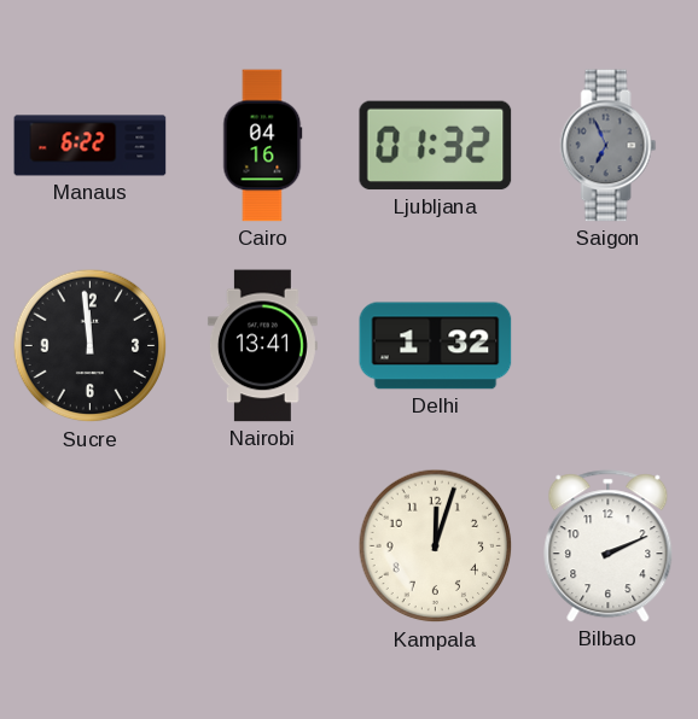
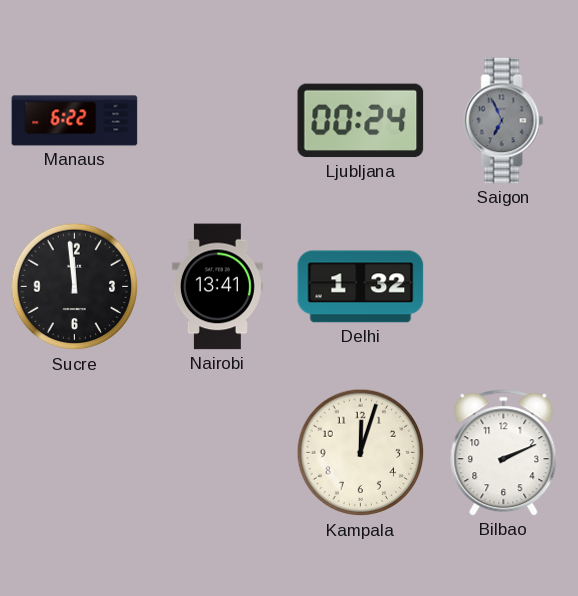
Cairo: 04:16 -> none
Ljubljana: 01:32 -> 00:24
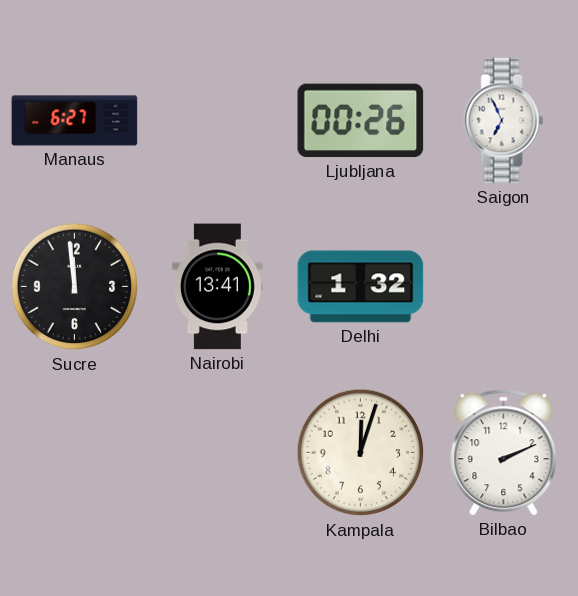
Manaus: 6:22 -> 6:27
Ljubljana: 00:24 -> 00:26
Saigon dial: grey -> white
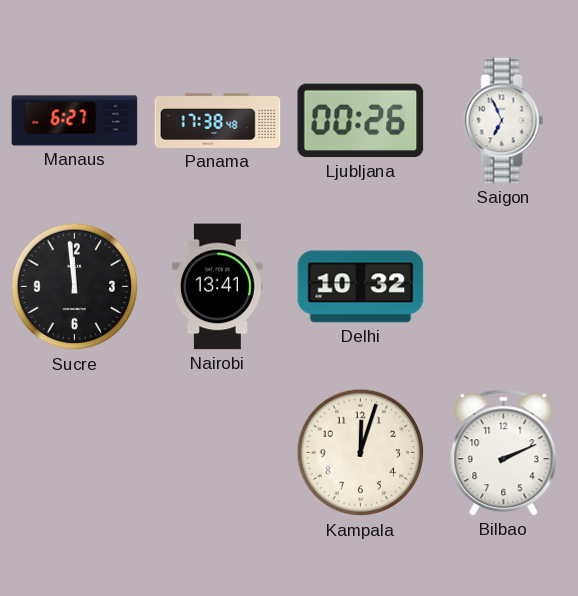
Panama: none -> 17:38
Delhi: 1:32 -> 10:32
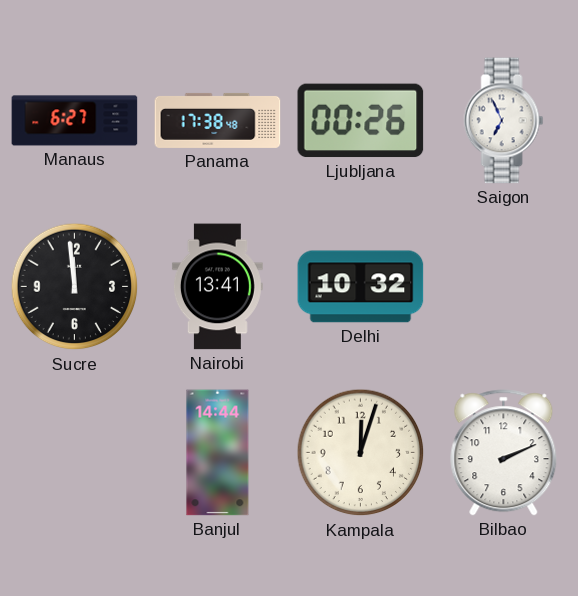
Banjul: none -> 14:44
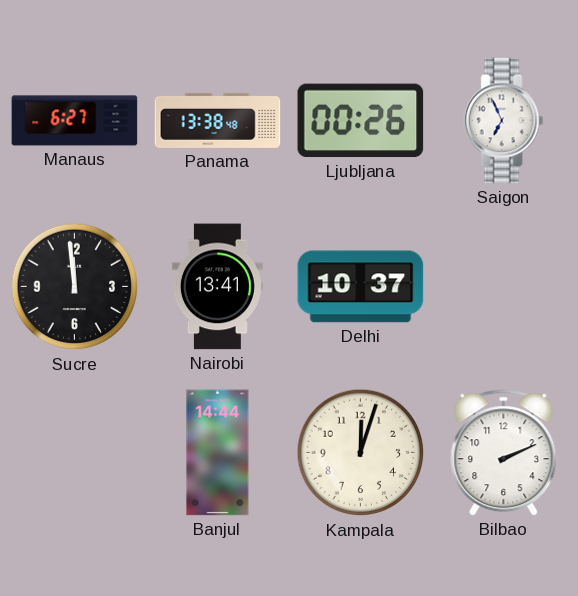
Panama: 17:38 -> 13:38
Delhi: 10:32 -> 10:37
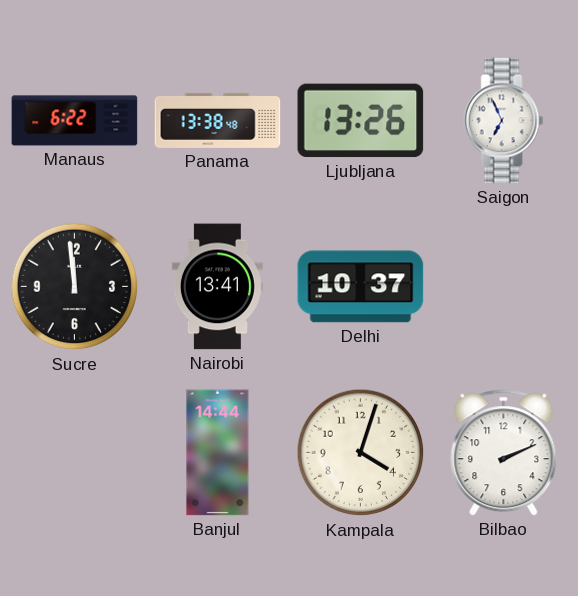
Manaus: 6:27 -> 6:22
Ljubljana: 00:26 -> 13:26
Kampala: 12:03 -> 4:03
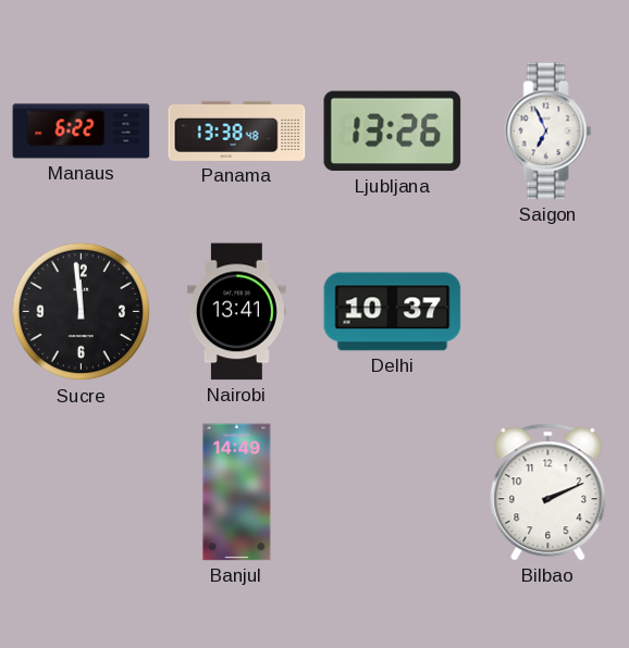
Banjul: 14:44 -> 14:49
Kampala: 4:03 -> none
